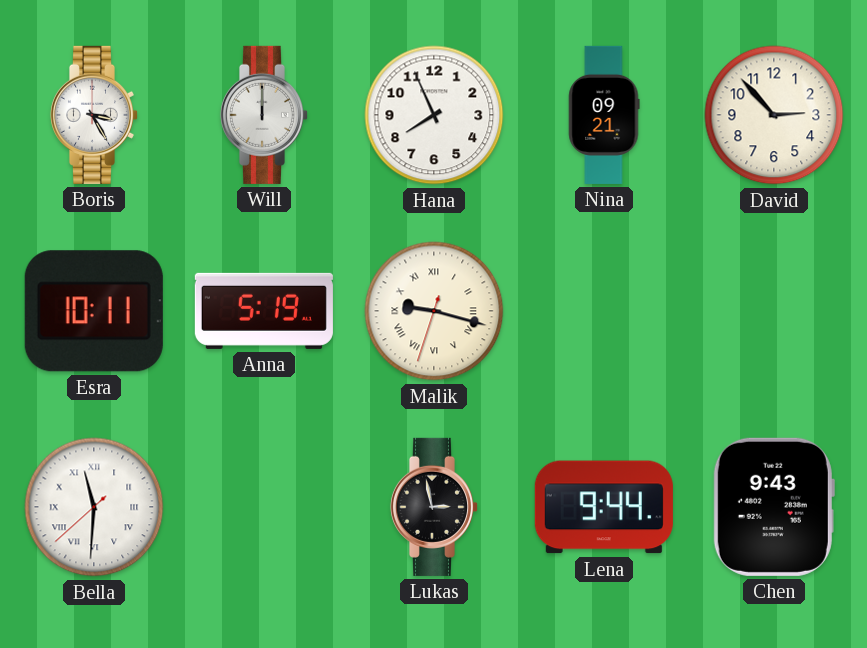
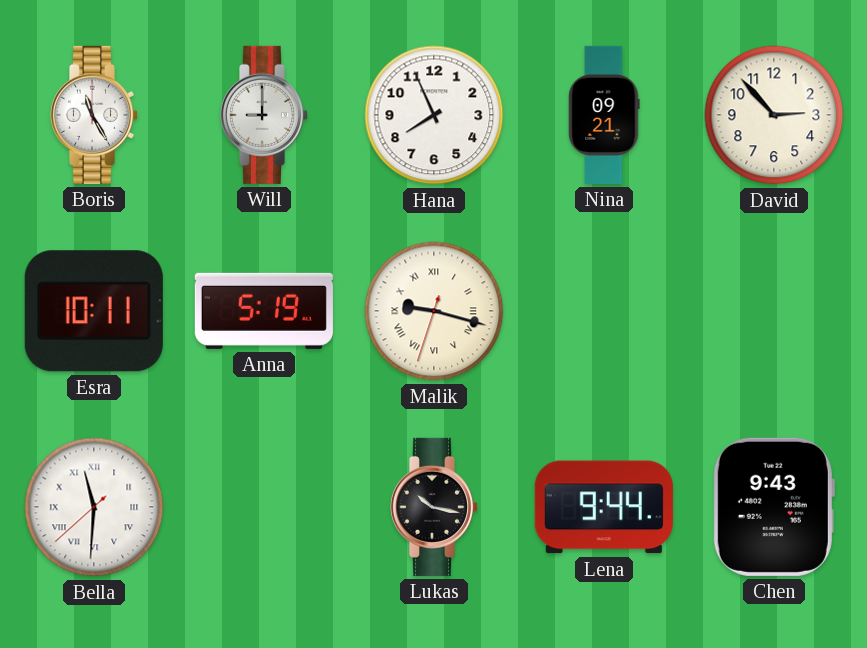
Boris: 3:25 -> 11:25
Will: 12:00 -> 9:00
Lukas: 2:58 -> 10:17
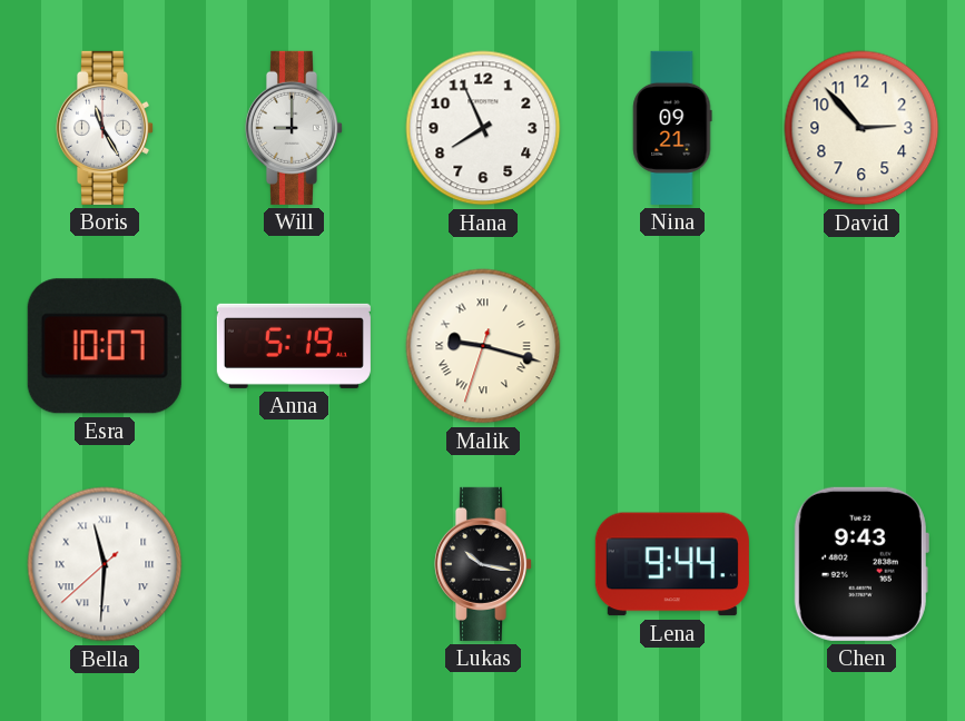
Esra: 10:11 -> 10:07
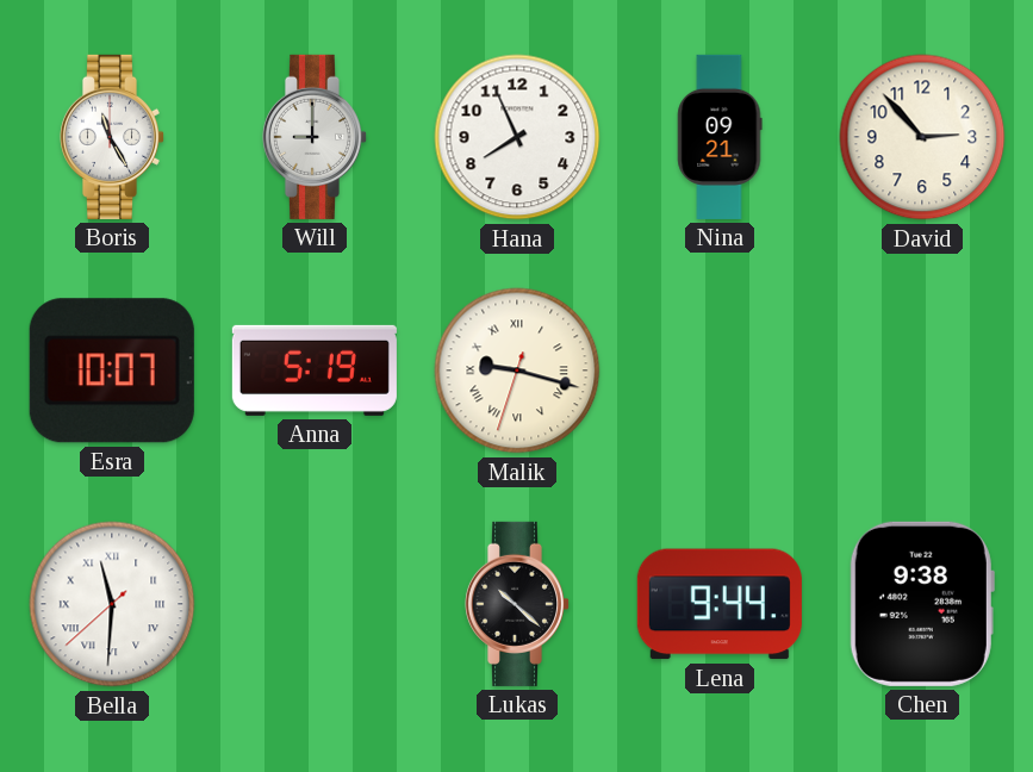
Lukas: 10:17 -> 10:22
Chen: 9:43 -> 9:38
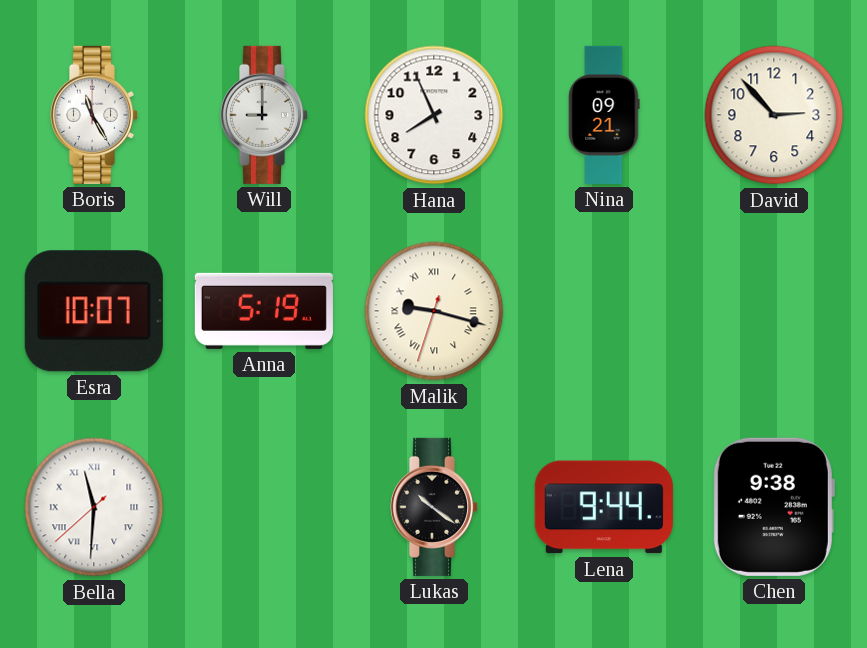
Lukas: 10:22 -> 10:21
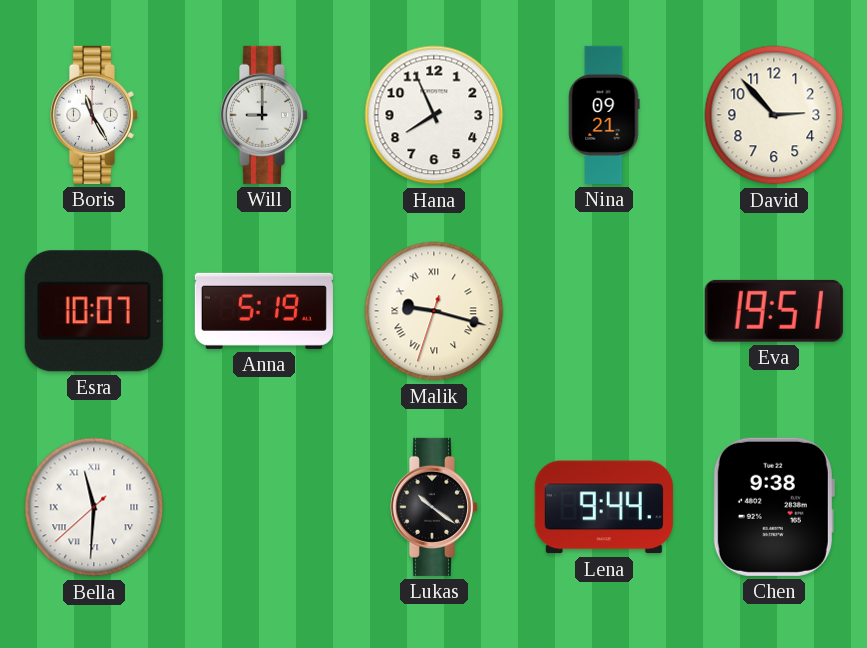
Eva: none -> 19:51
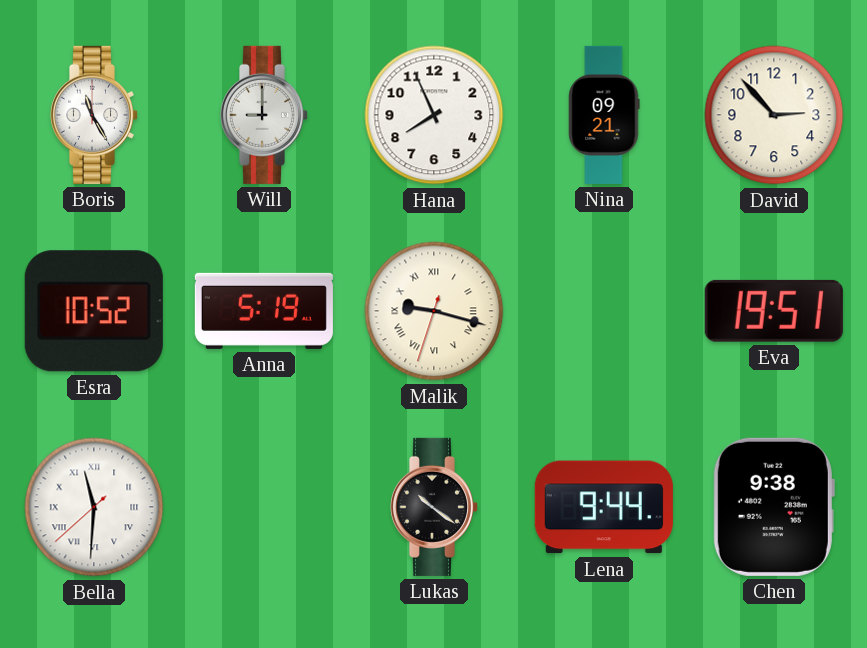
Esra: 10:07 -> 10:52
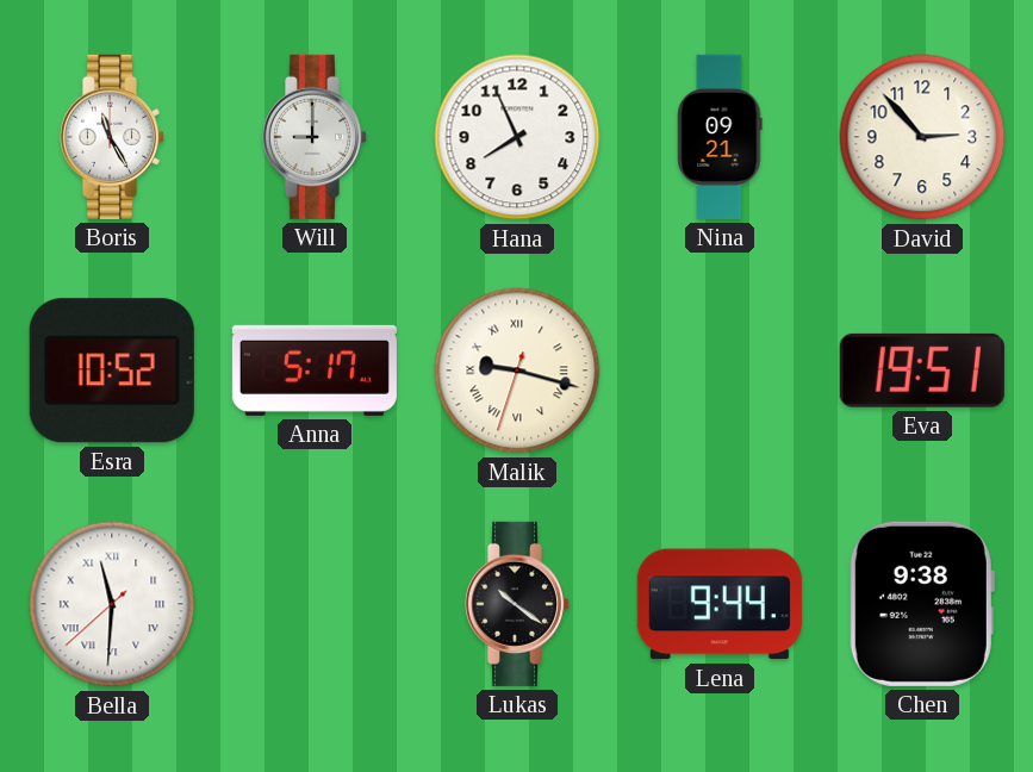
Anna: 5:19 -> 5:17
